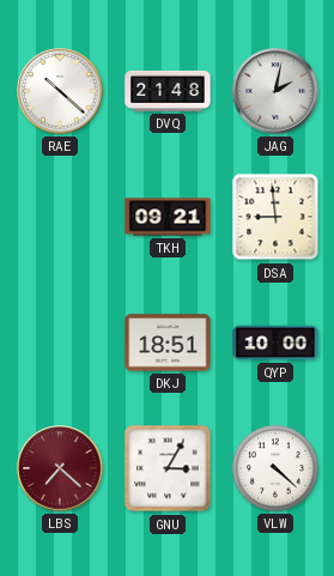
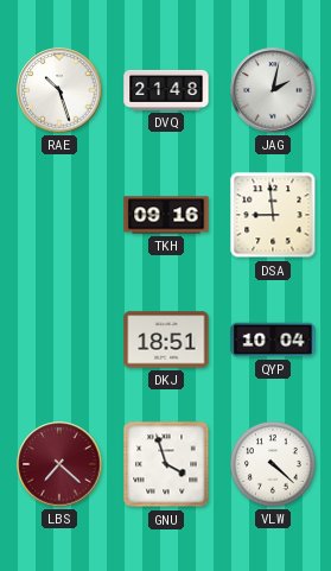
RAE: 10:22 -> 10:27
TKH: 09:21 -> 09:16
QYP: 10:00 -> 10:04
GNU: 3:05 -> 3:57
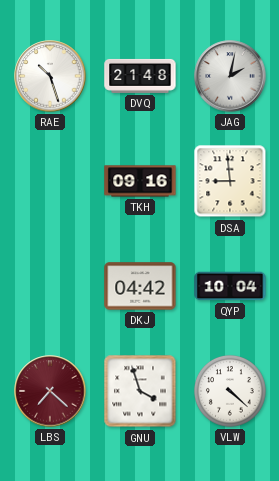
DKJ: 18:51 -> 04:42
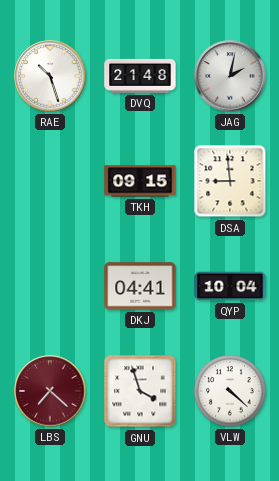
TKH: 09:16 -> 09:15
DKJ: 04:42 -> 04:41
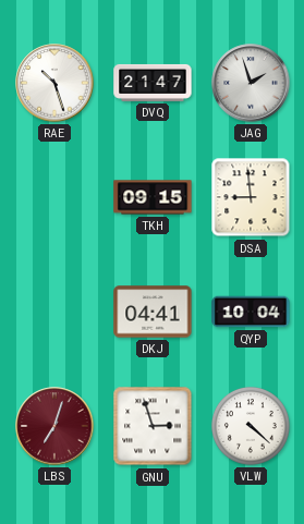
DVQ: 21:48 -> 21:47
JAG: 2:02 -> 1:57
LBS: 7:22 -> 7:03
GNU: 3:57 -> 2:57
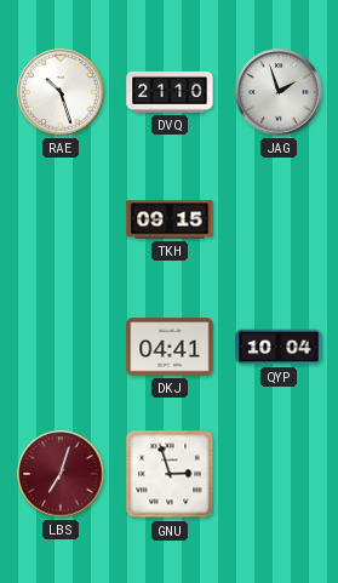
DVQ: 21:47 -> 21:10
DSA: 8:59 -> none
VLW: 4:22 -> none
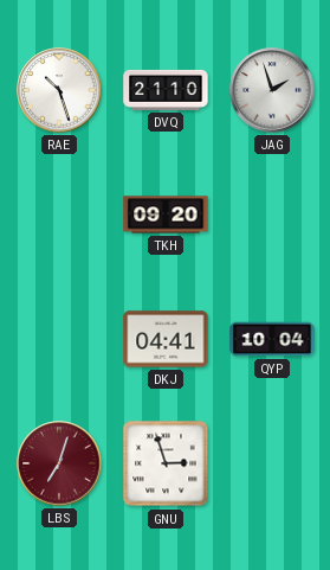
TKH: 09:15 -> 09:20
